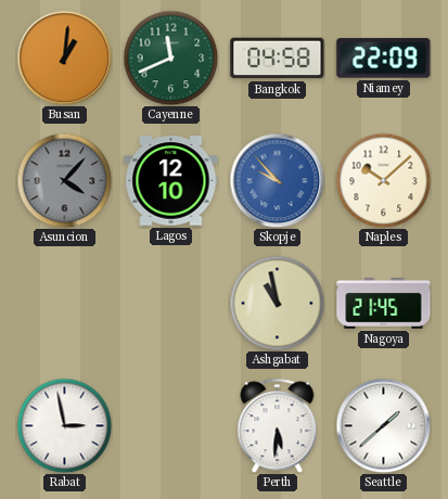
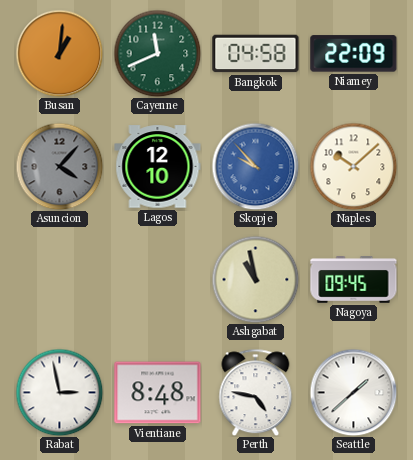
Nagoya: 21:45 -> 09:45
Vientiane: none -> 8:48
Perth: 5:31 -> 4:47
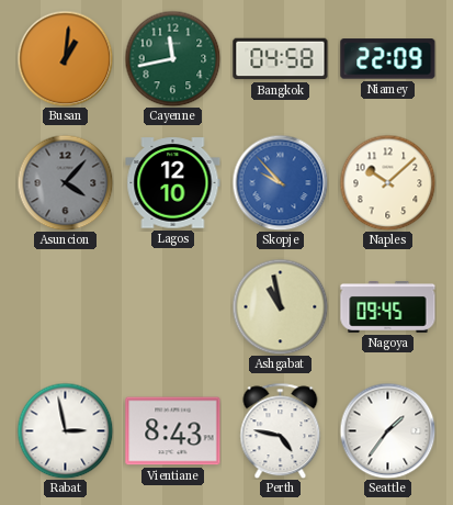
Cayenne: 11:41 -> 11:43
Vientiane: 8:48 -> 8:43
Seattle: 1:38 -> 1:36
